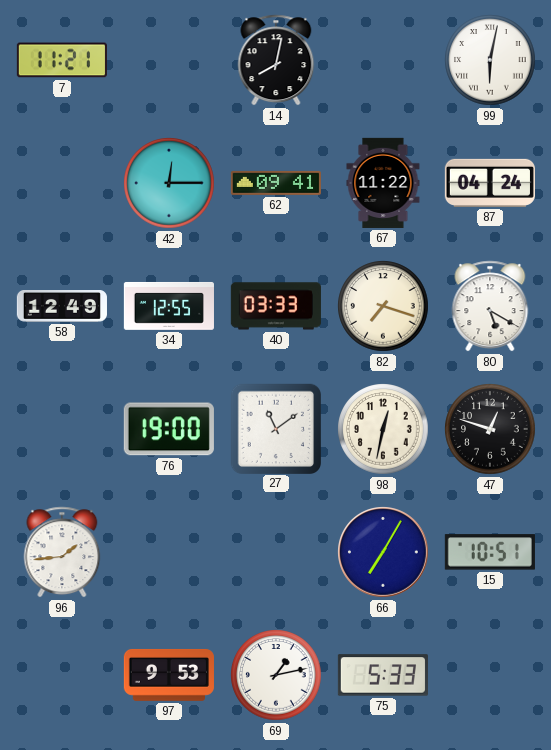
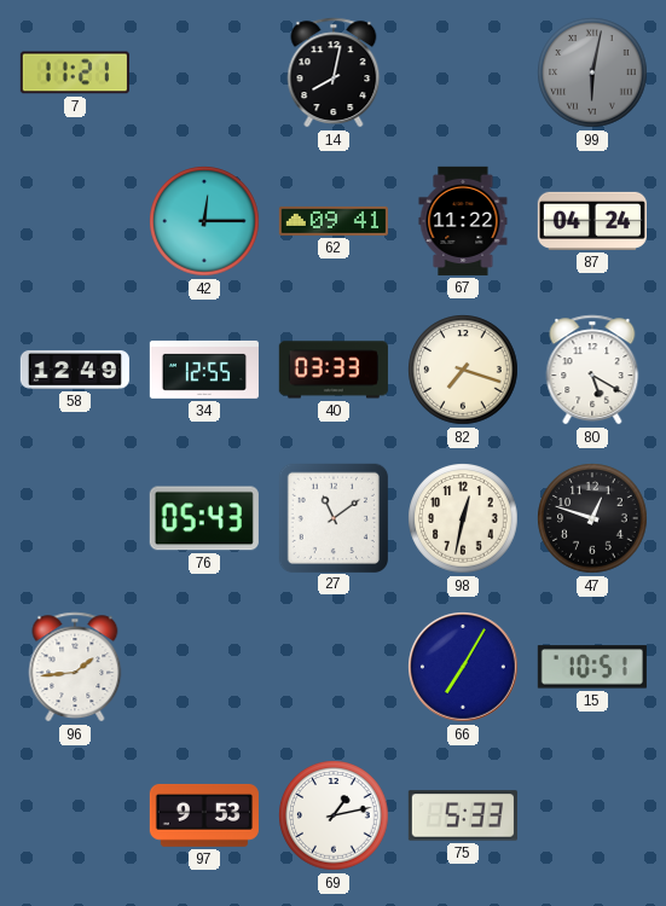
99 dial: white -> grey
76: 19:00 -> 05:43
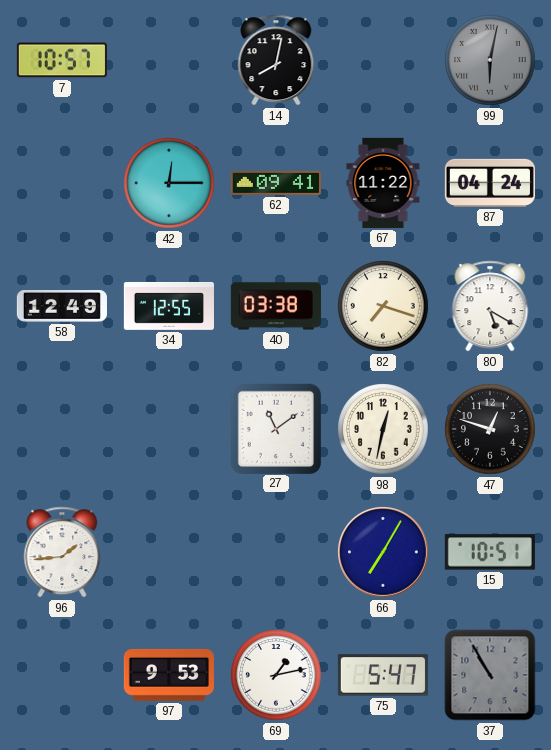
7: 11:21 -> 10:57
40: 03:33 -> 03:38
76: 05:43 -> none
75: 5:33 -> 5:47
37: none -> 10:55
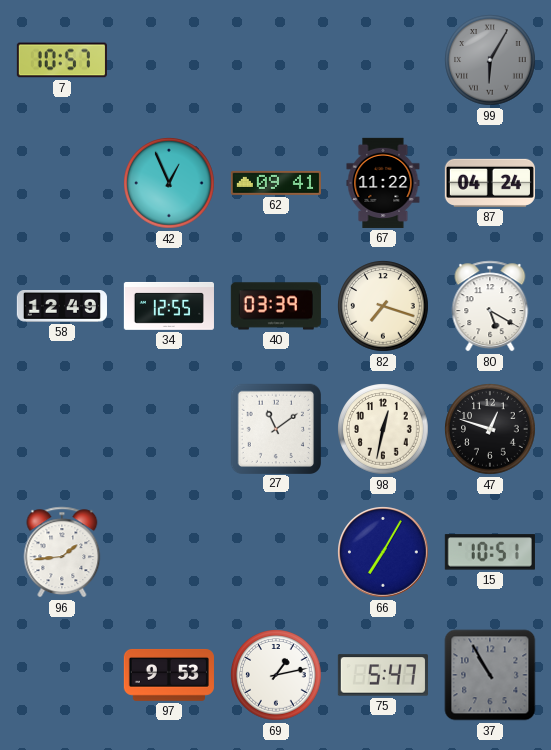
14: 8:02 -> none
99: 6:02 -> 6:05
42: 12:15 -> 12:56
40: 03:38 -> 03:39
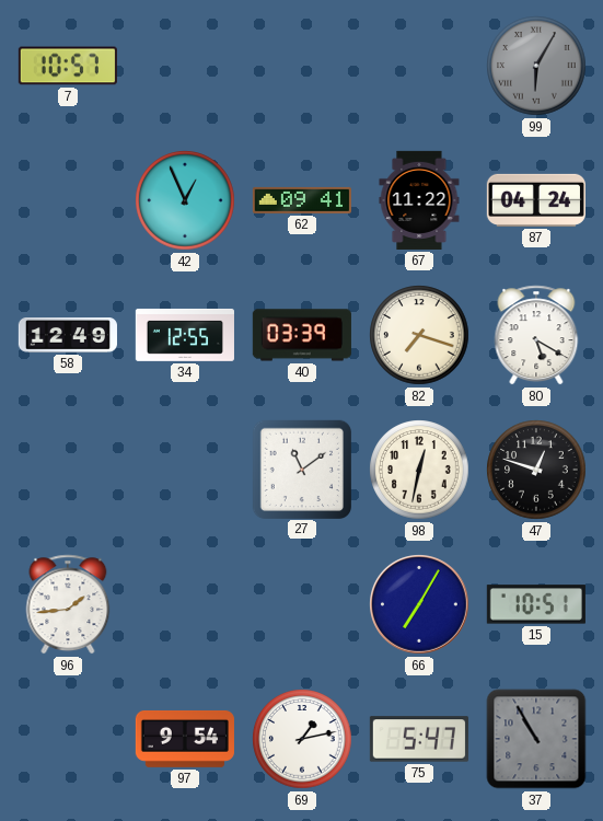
97: 9:53 -> 9:54
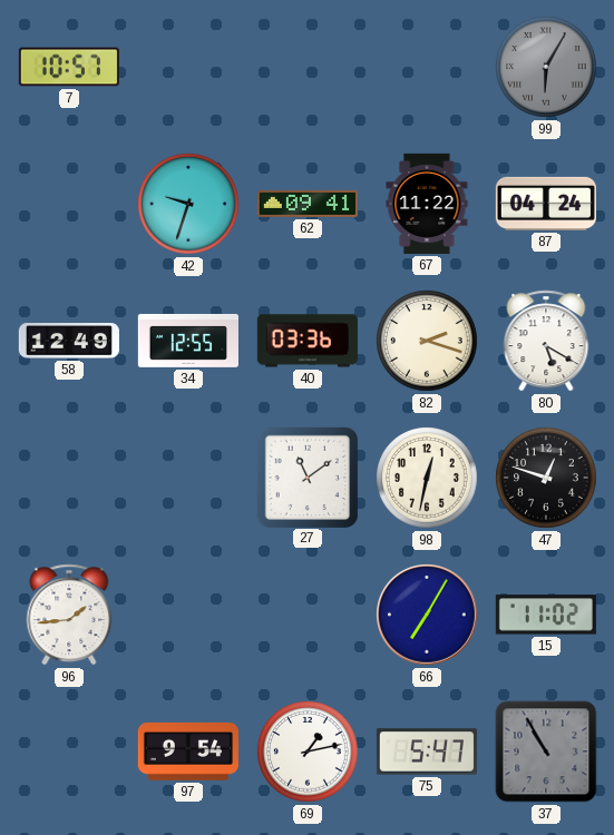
42: 12:56 -> 9:33
40: 03:39 -> 03:36
82: 7:18 -> 2:18
15: 10:51 -> 11:02
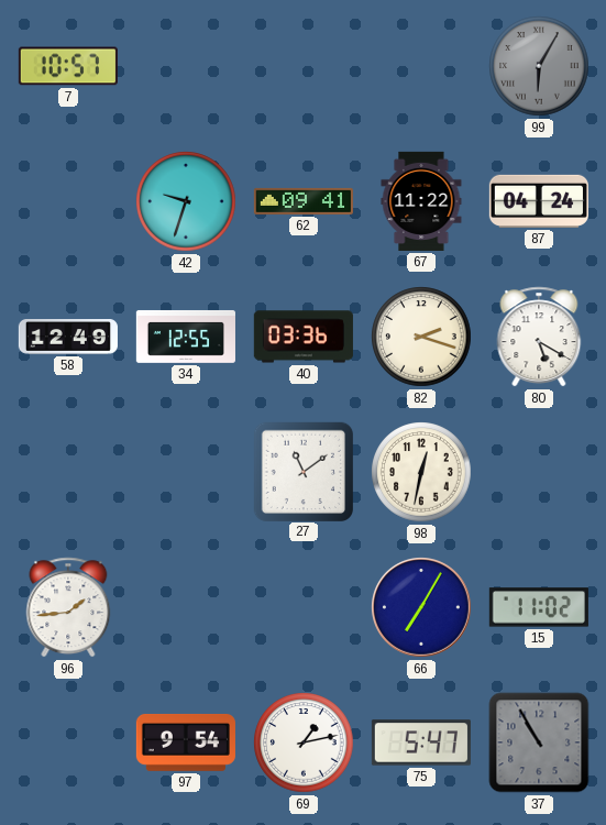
47: 12:48 -> none
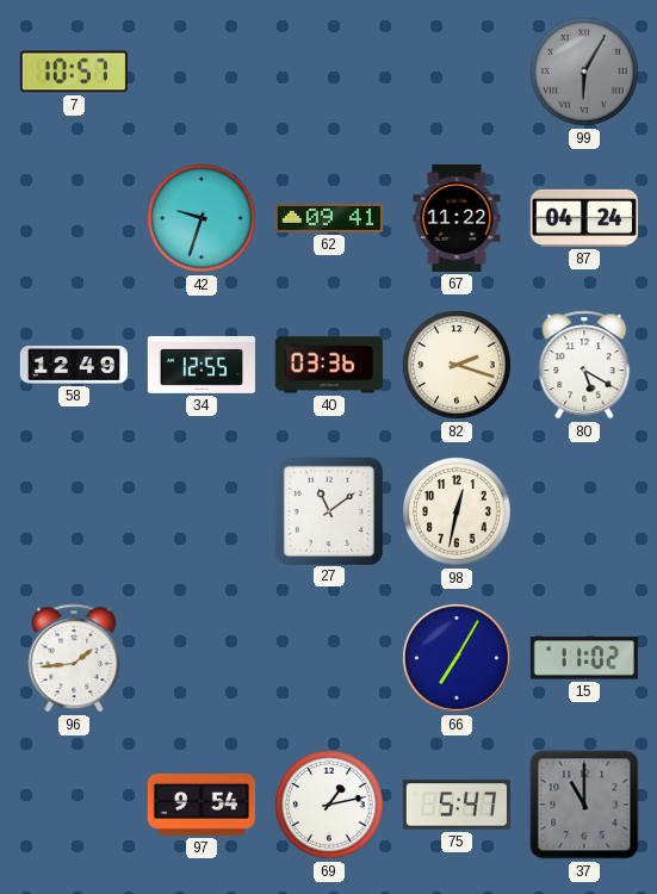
37: 10:55 -> 11:00
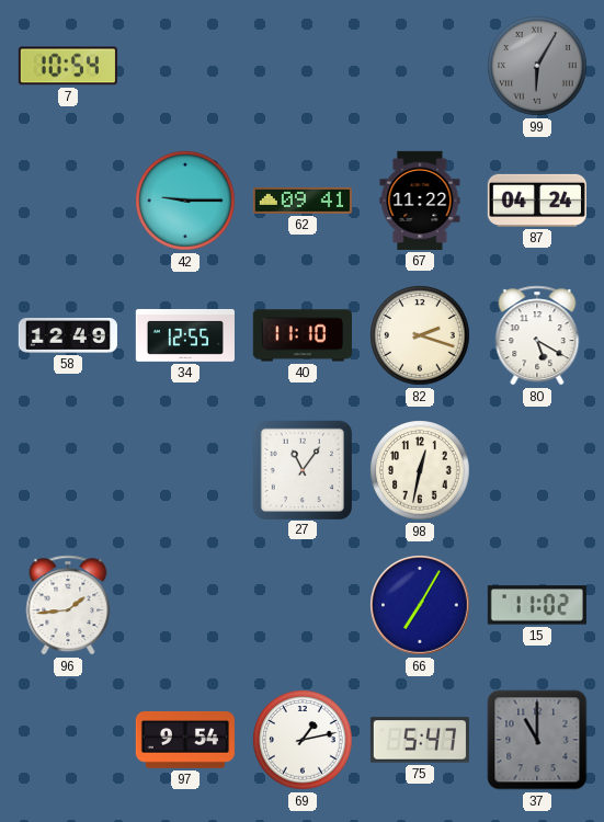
7: 10:57 -> 10:54
42: 9:33 -> 9:15
40: 03:36 -> 11:10
27: 11:09 -> 11:06
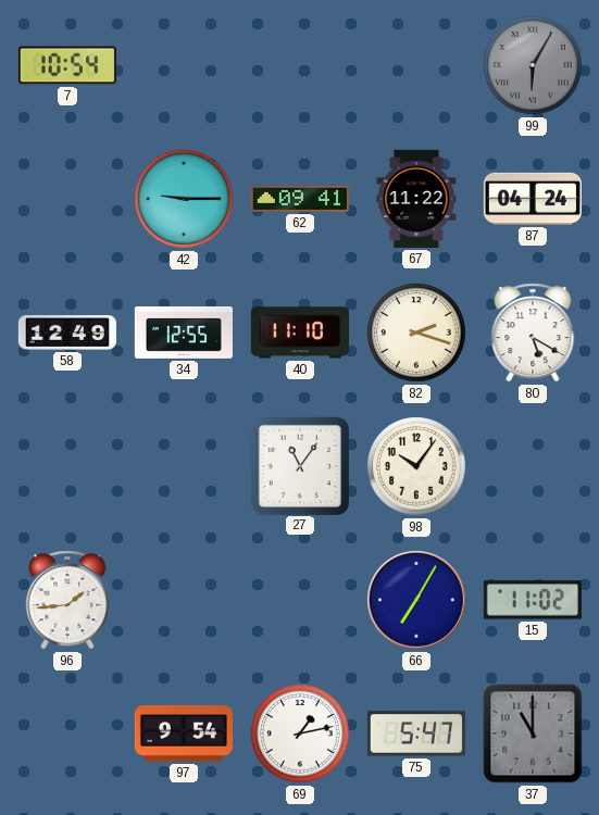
98: 12:32 -> 10:06
